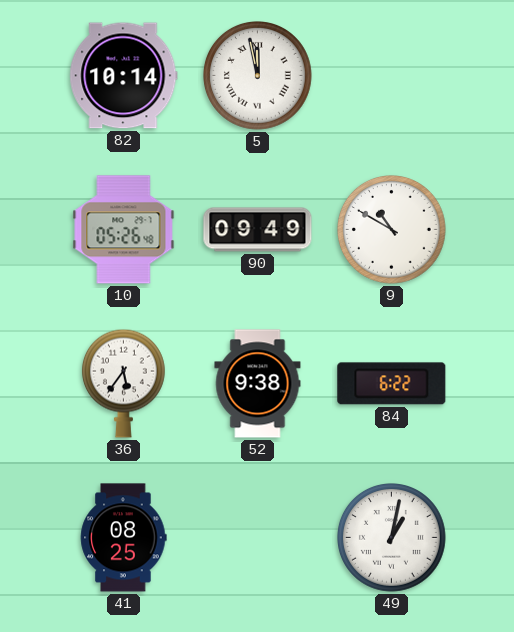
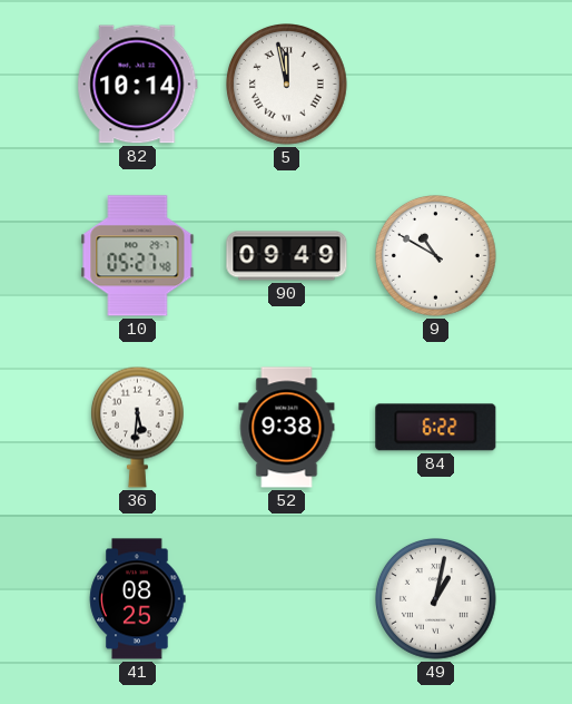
10: 05:26 -> 05:27
36: 5:36 -> 5:31
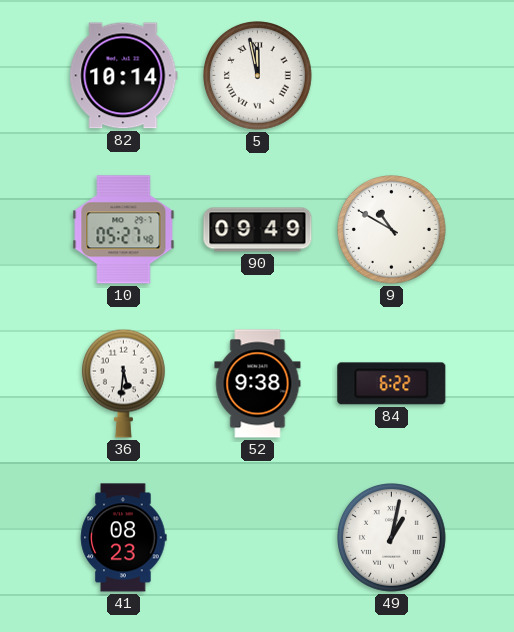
41: 08:25 -> 08:23
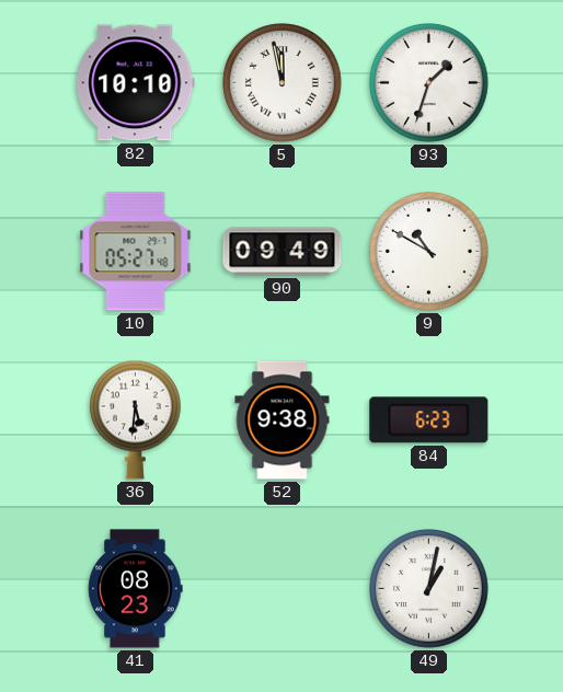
82: 10:14 -> 10:10
93: none -> 1:33
84: 6:22 -> 6:23
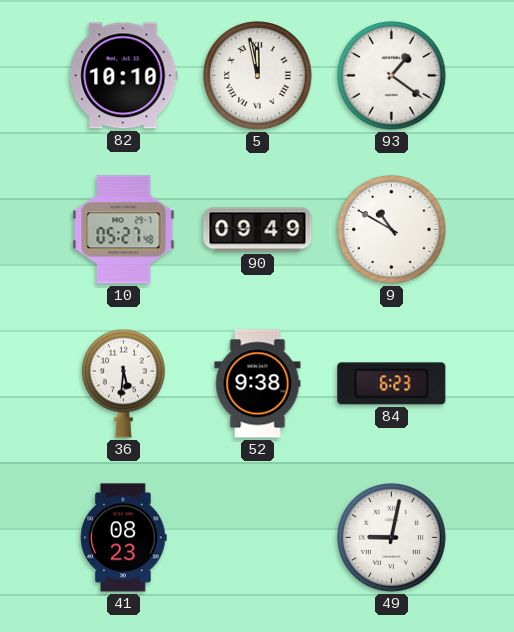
93: 1:33 -> 1:21
49: 1:02 -> 9:02
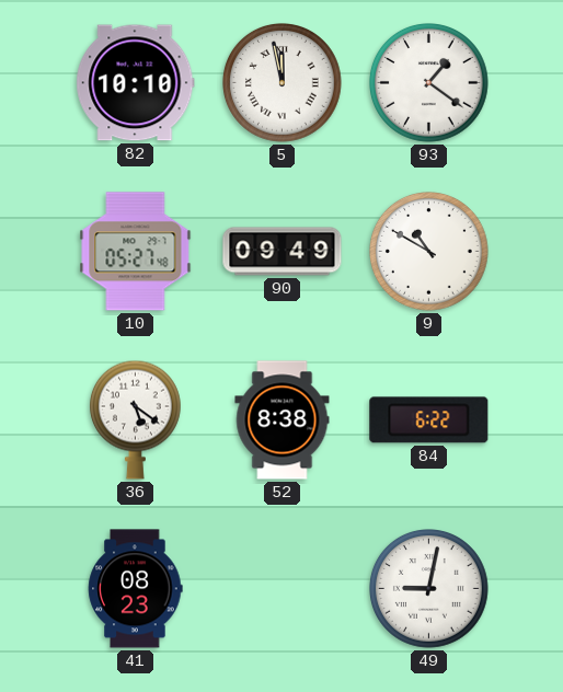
36: 5:31 -> 5:21
52: 9:38 -> 8:38
84: 6:23 -> 6:22
